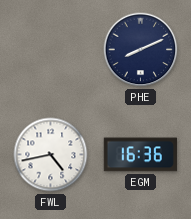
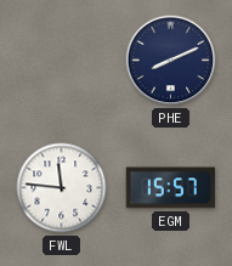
FWL: 4:43 -> 11:46
EGM: 16:36 -> 15:57
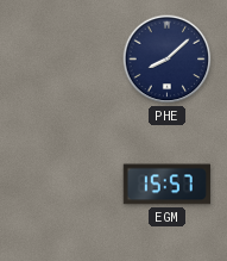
PHE: 8:11 -> 8:08
FWL: 11:46 -> none
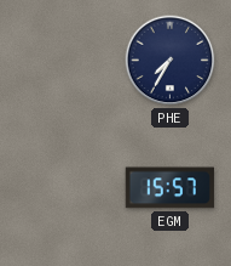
PHE: 8:08 -> 7:35
